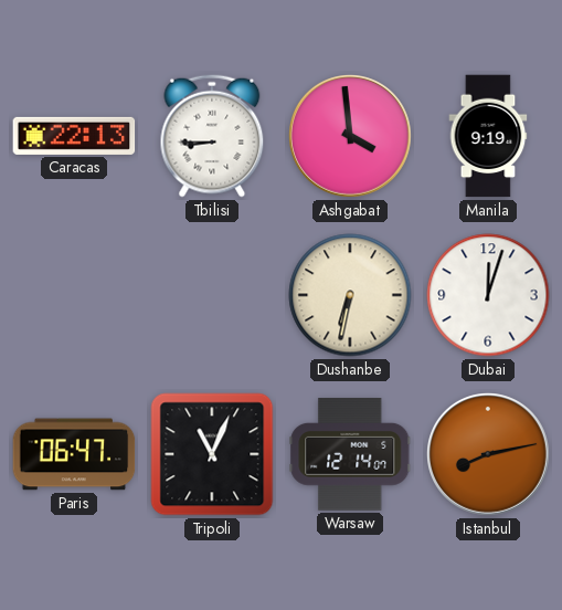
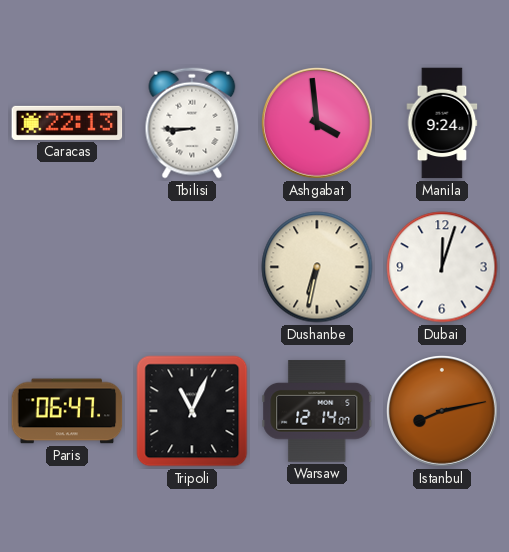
Manila: 9:19 -> 9:24
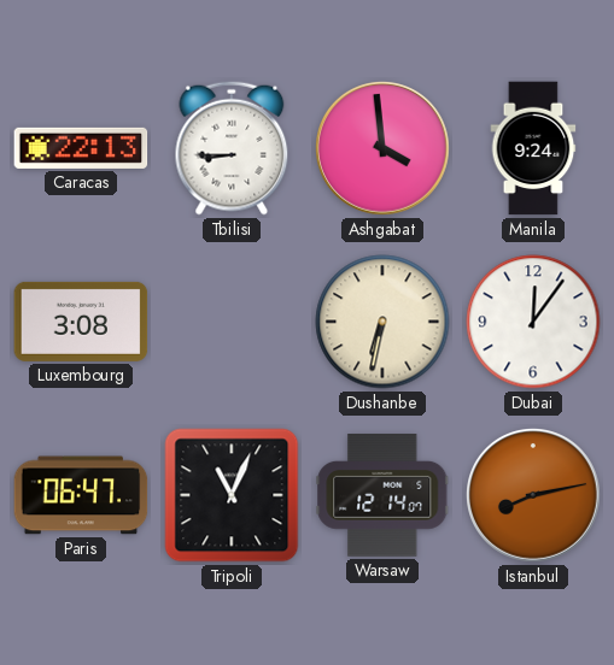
Luxembourg: none -> 3:08
Dubai: 12:03 -> 12:06
